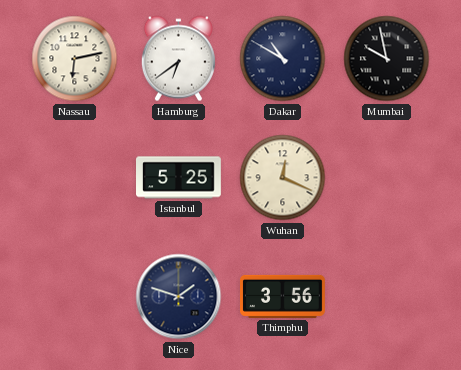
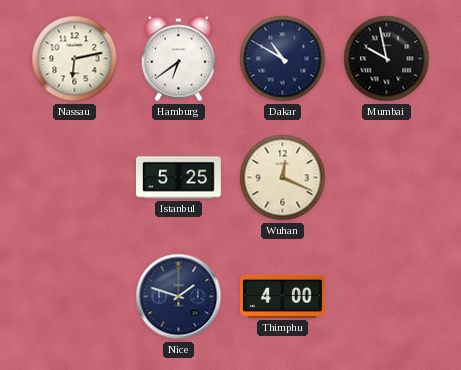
Thimphu: 3:56 -> 4:00
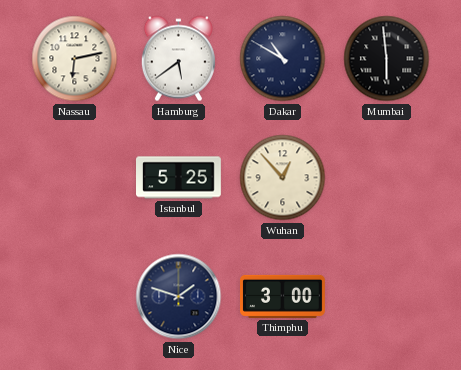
Hamburg: 6:39 -> 5:39
Mumbai: 9:58 -> 5:59
Wuhan: 12:19 -> 12:53
Thimphu: 4:00 -> 3:00
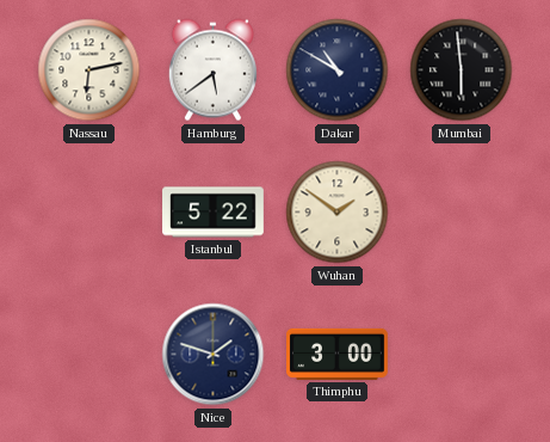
Istanbul: 5:25 -> 5:22
Wuhan: 12:53 -> 1:51
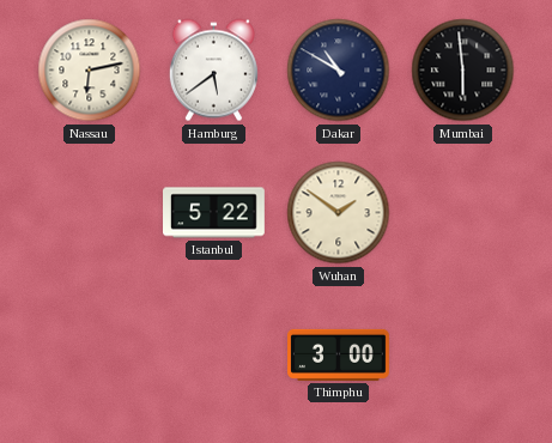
Nice: 1:48 -> none
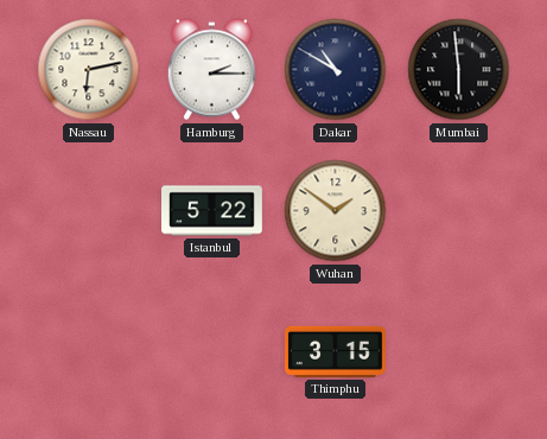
Hamburg: 5:39 -> 2:15
Thimphu: 3:00 -> 3:15
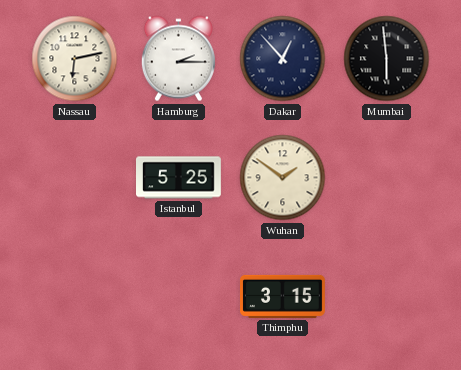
Dakar: 10:50 -> 12:53
Istanbul: 5:22 -> 5:25
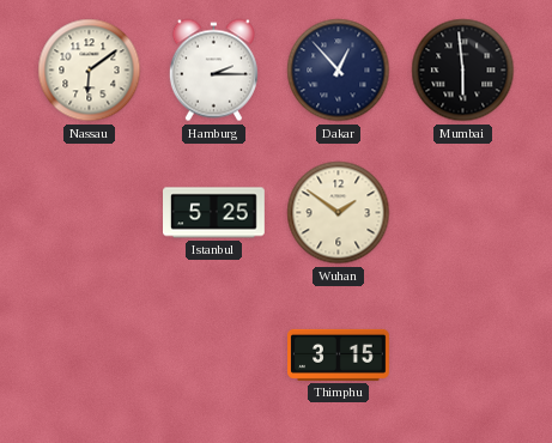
Nassau: 6:13 -> 6:09
